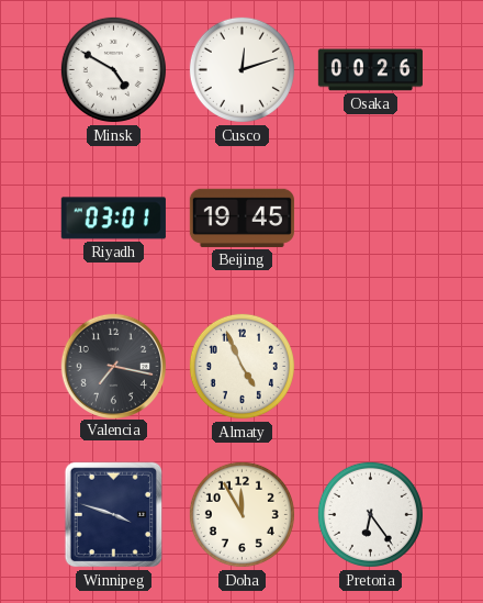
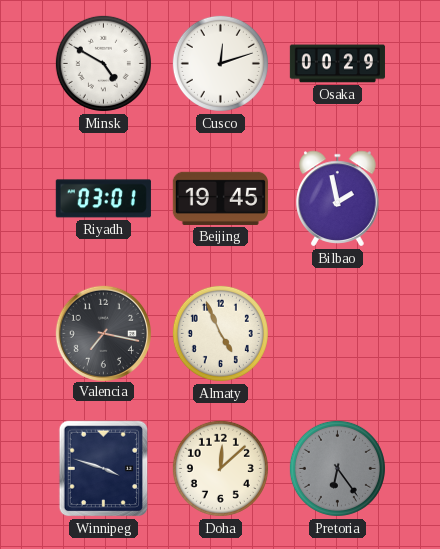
Osaka: 00:26 -> 00:29
Bilbao: none -> 1:58
Doha: 11:55 -> 12:08
Pretoria dial: white -> grey
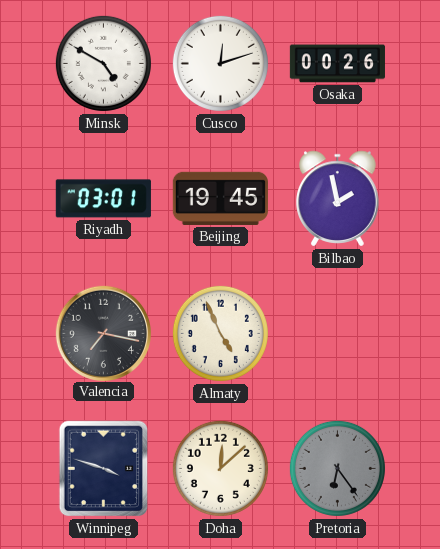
Osaka: 00:29 -> 00:26
